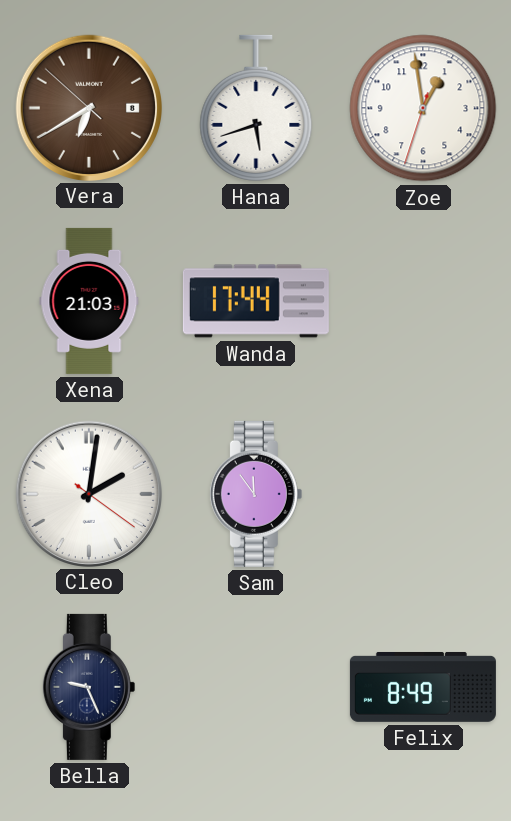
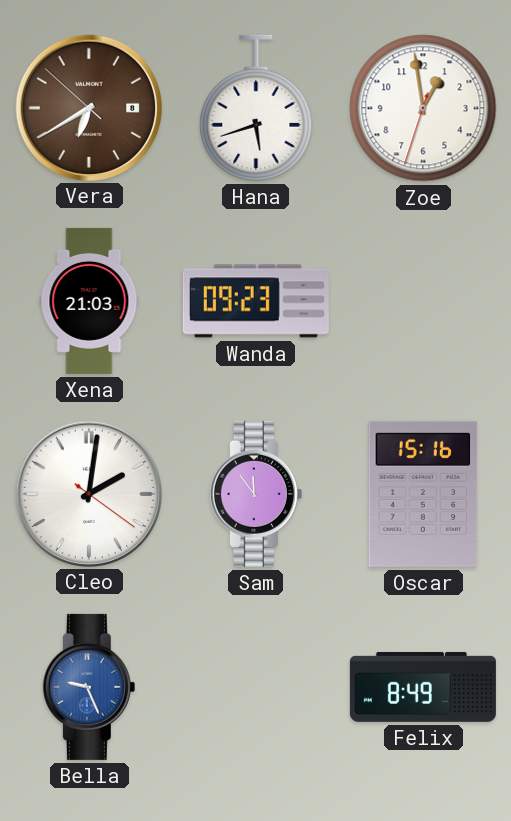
Wanda: 17:44 -> 09:23
Oscar: none -> 15:16
Bella dial: navy -> blue
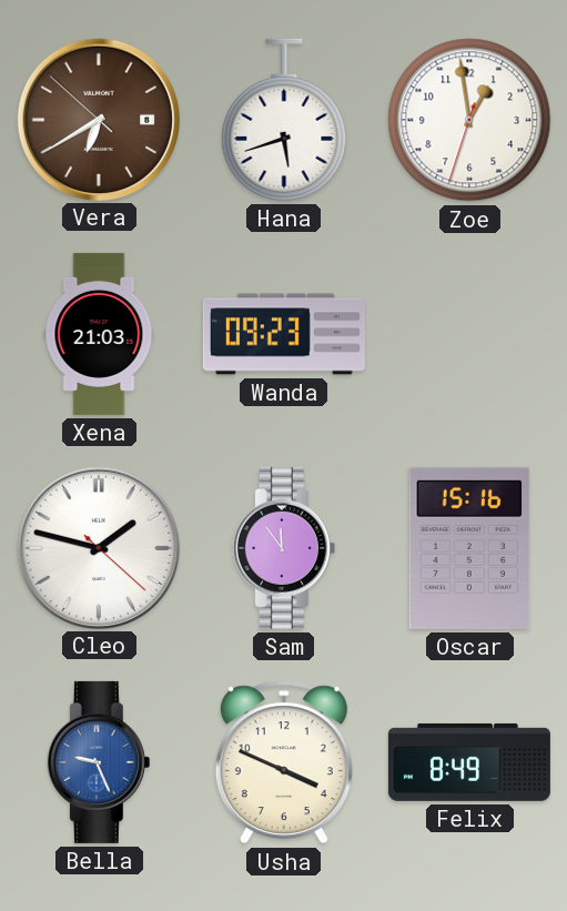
Cleo: 2:01 -> 1:47
Usha: none -> 3:49
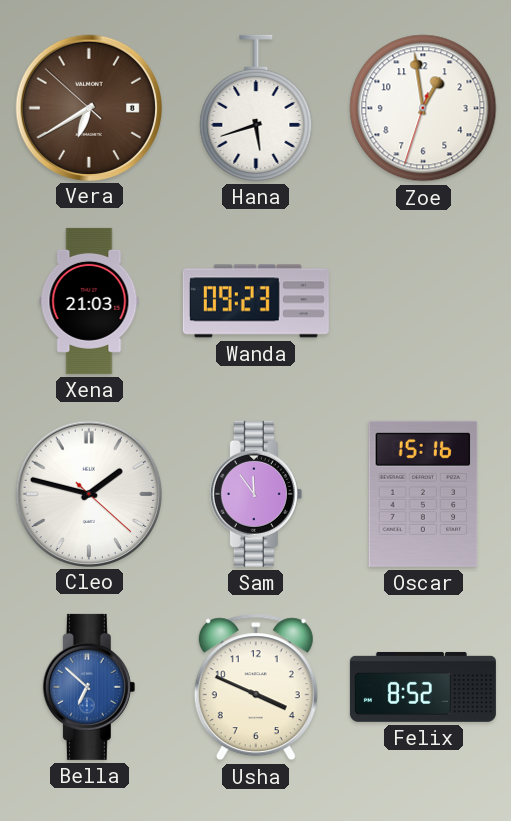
Bella: 9:26 -> 6:52
Felix: 8:49 -> 8:52
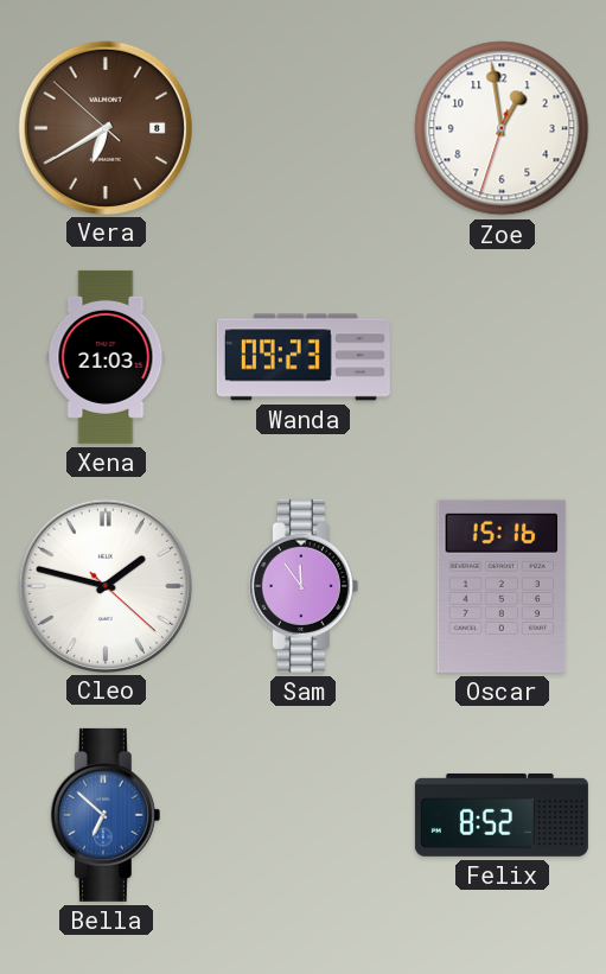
Hana: 5:42 -> none
Usha: 3:49 -> none
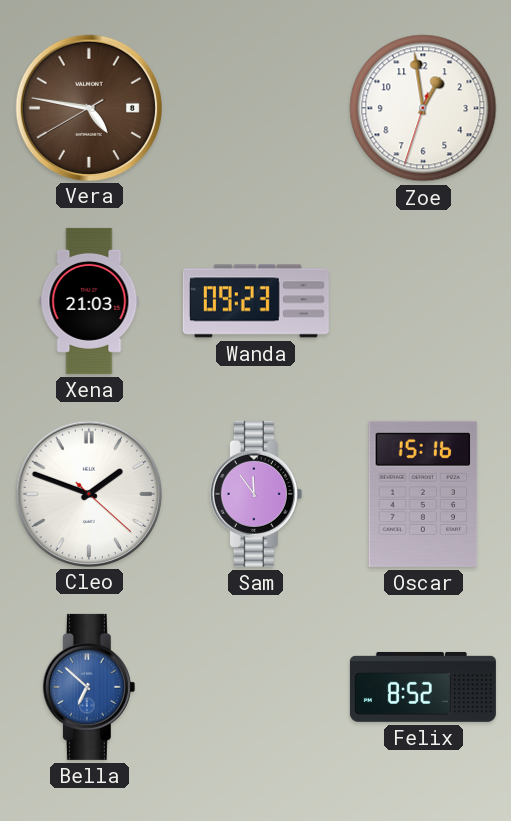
Vera: 6:39 -> 4:46
Cleo: 1:47 -> 1:48
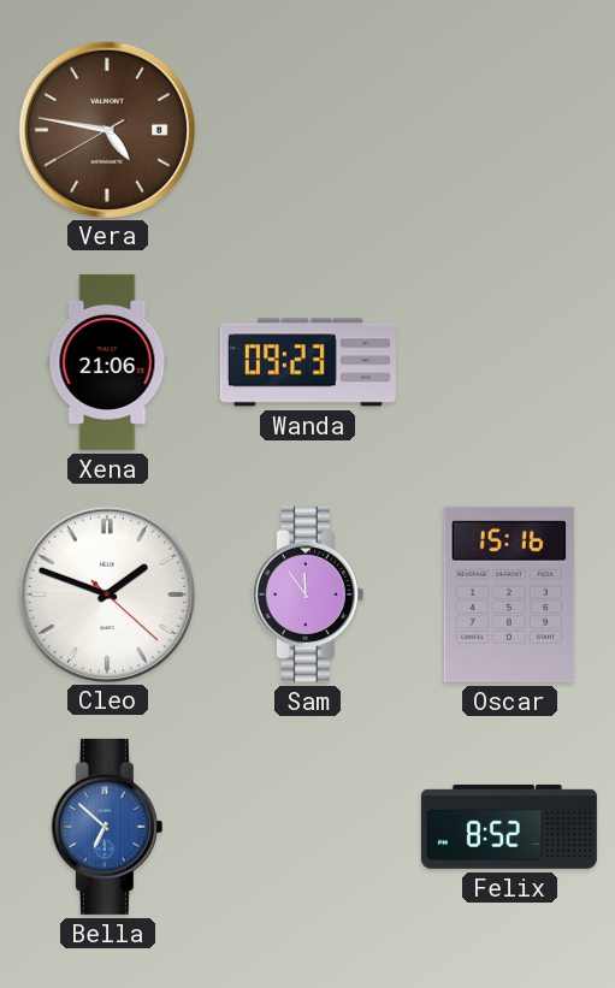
Zoe: 12:58 -> none
Xena: 21:03 -> 21:06
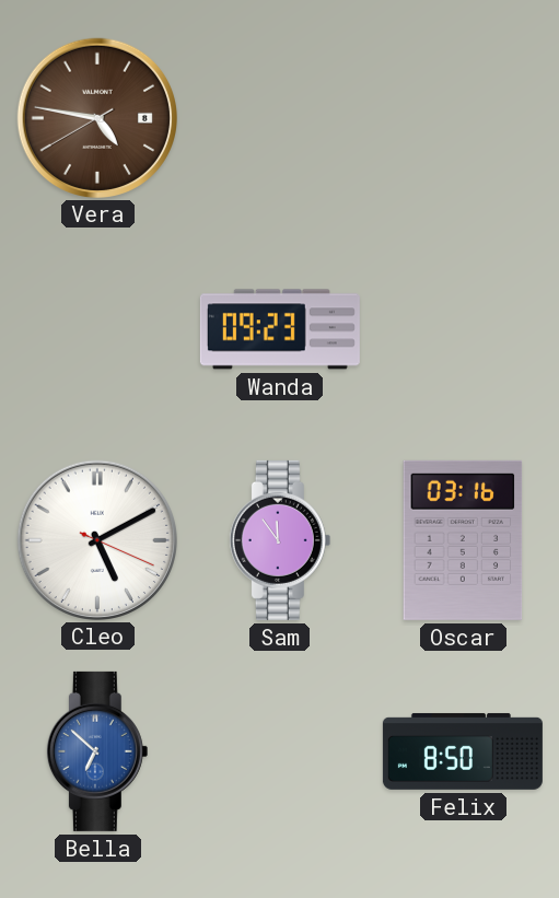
Xena: 21:06 -> none
Cleo: 1:48 -> 5:10
Oscar: 15:16 -> 03:16
Felix: 8:52 -> 8:50
